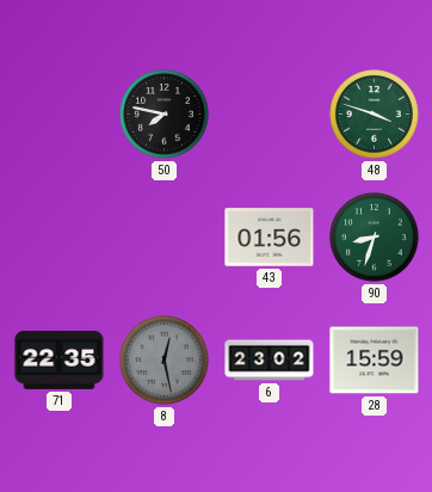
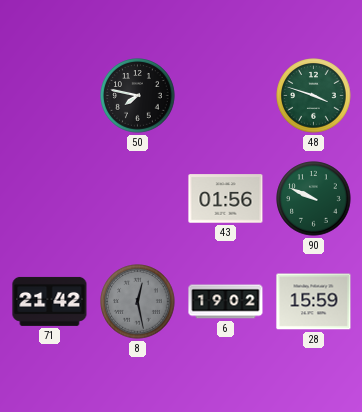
90: 8:33 -> 9:49
71: 22:35 -> 21:42
6: 23:02 -> 19:02
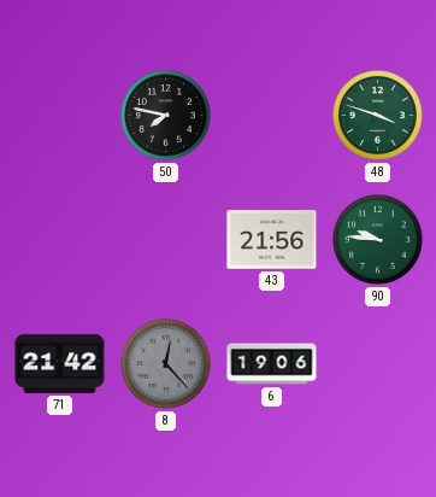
43: 01:56 -> 21:56
90: 9:49 -> 9:46
8: 12:28 -> 12:23
6: 19:02 -> 19:06
28: 15:59 -> none
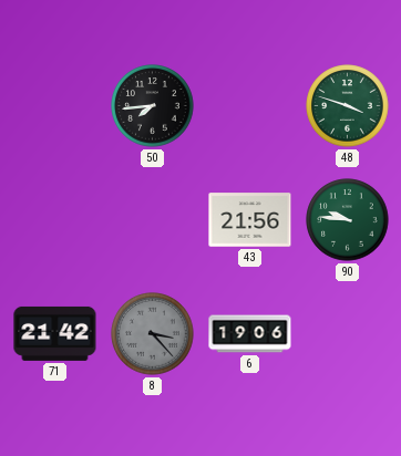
50: 7:47 -> 7:44
8: 12:23 -> 3:23
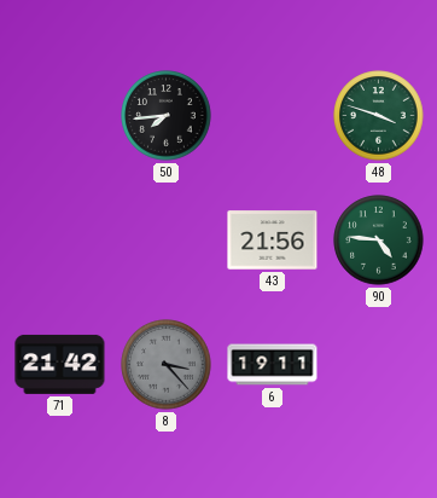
90: 9:46 -> 4:46
6: 19:06 -> 19:11
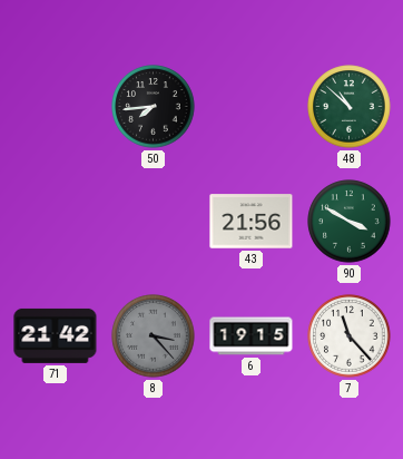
48: 3:48 -> 10:52
90: 4:46 -> 3:50
6: 19:11 -> 19:15
7: none -> 11:23
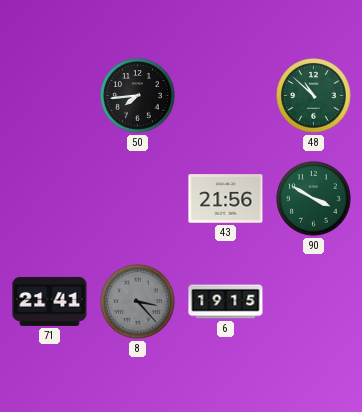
71: 21:42 -> 21:41
7: 11:23 -> none
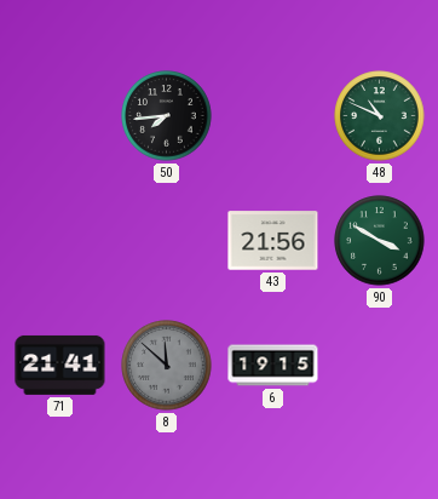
48: 10:52 -> 10:49
8: 3:23 -> 11:52
